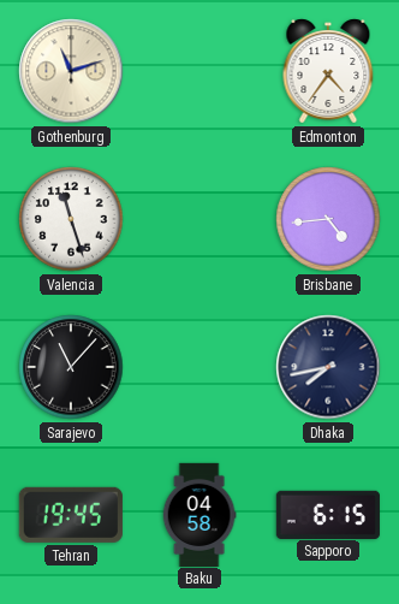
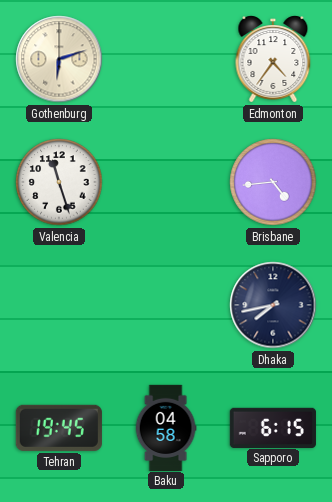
Gothenburg: 11:12 -> 6:12
Sarajevo: 11:07 -> none
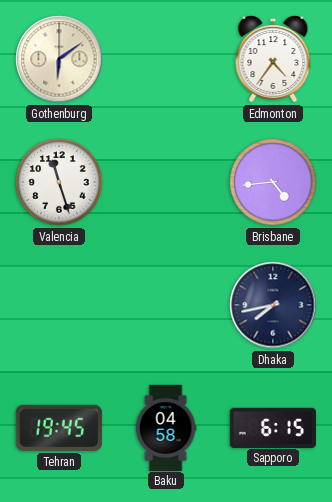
Gothenburg: 6:12 -> 6:09
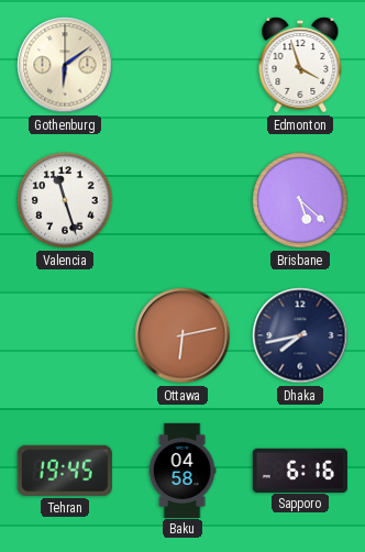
Edmonton: 4:36 -> 3:57
Brisbane: 4:44 -> 5:22
Ottawa: none -> 6:13
Sapporo: 6:15 -> 6:16
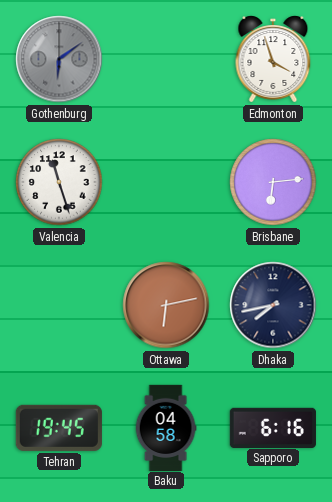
Gothenburg dial: cream -> grey
Brisbane: 5:22 -> 6:14
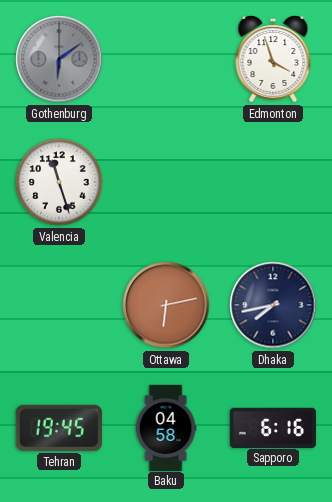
Brisbane: 6:14 -> none
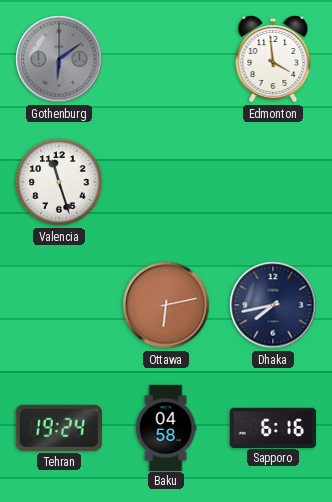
Edmonton: 3:57 -> 3:59
Tehran: 19:45 -> 19:24
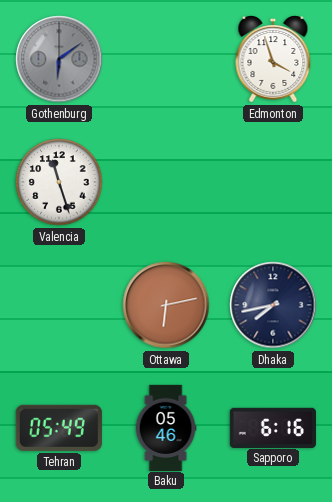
Edmonton: 3:59 -> 3:57
Tehran: 19:24 -> 05:49
Baku: 04:58 -> 05:46
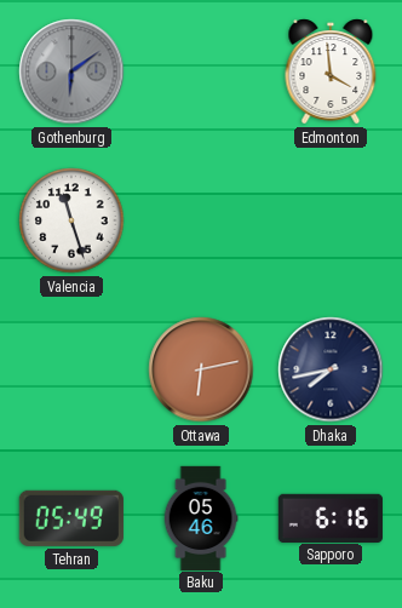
Edmonton: 3:57 -> 3:59
